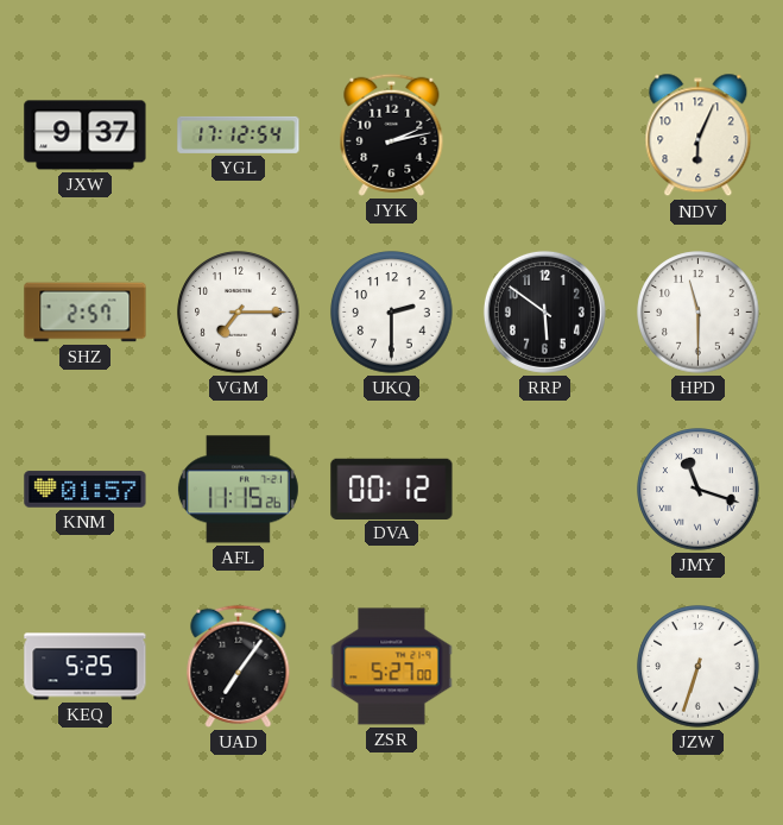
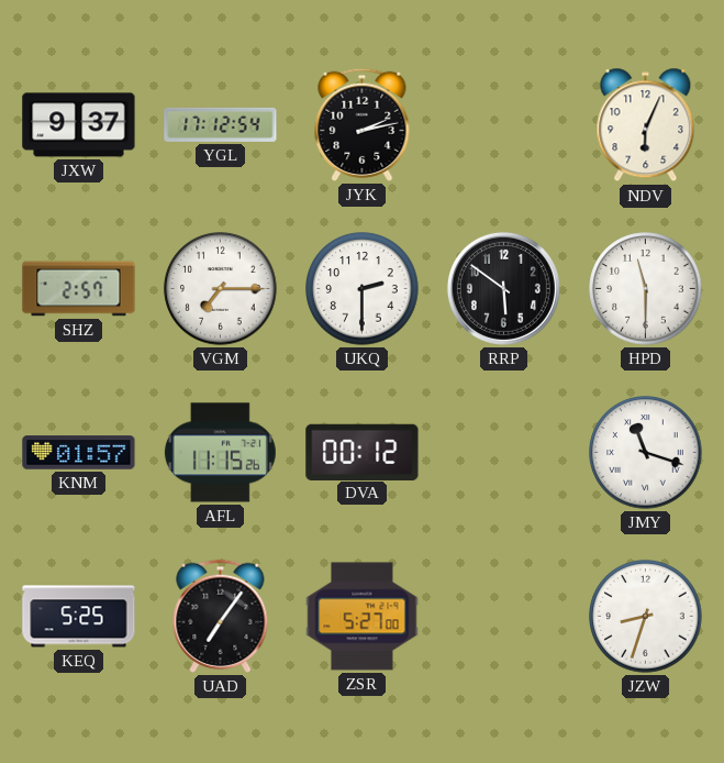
JZW: 6:33 -> 8:33
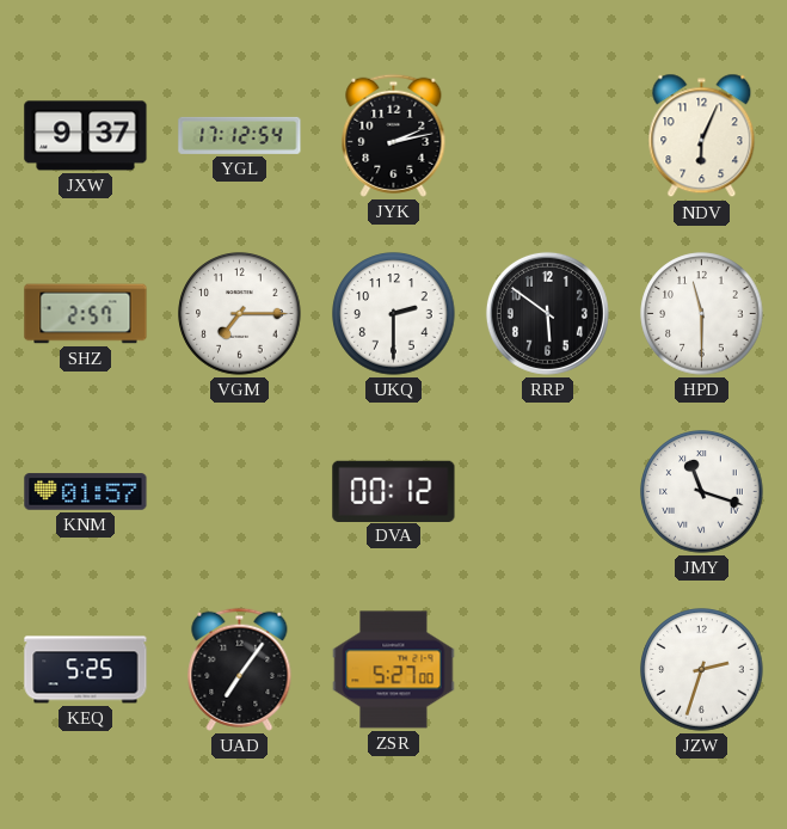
AFL: 11:15 -> none
JZW: 8:33 -> 2:33
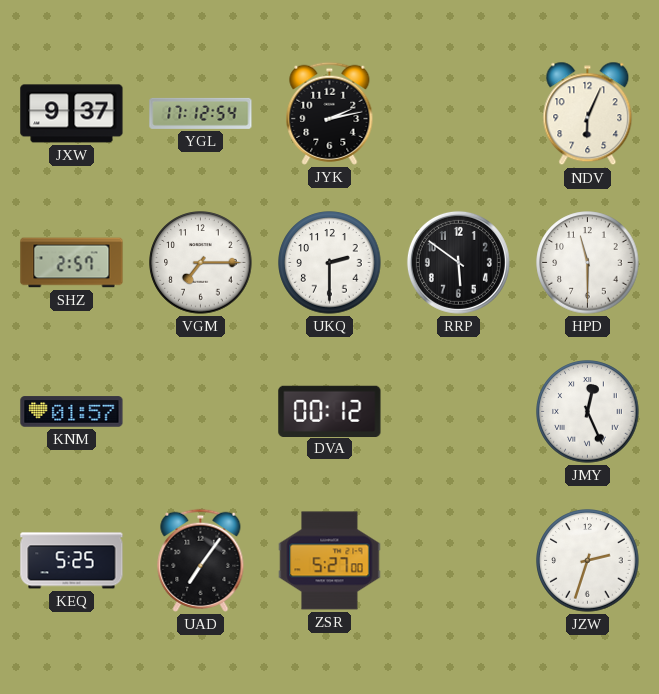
JMY: 11:18 -> 12:26
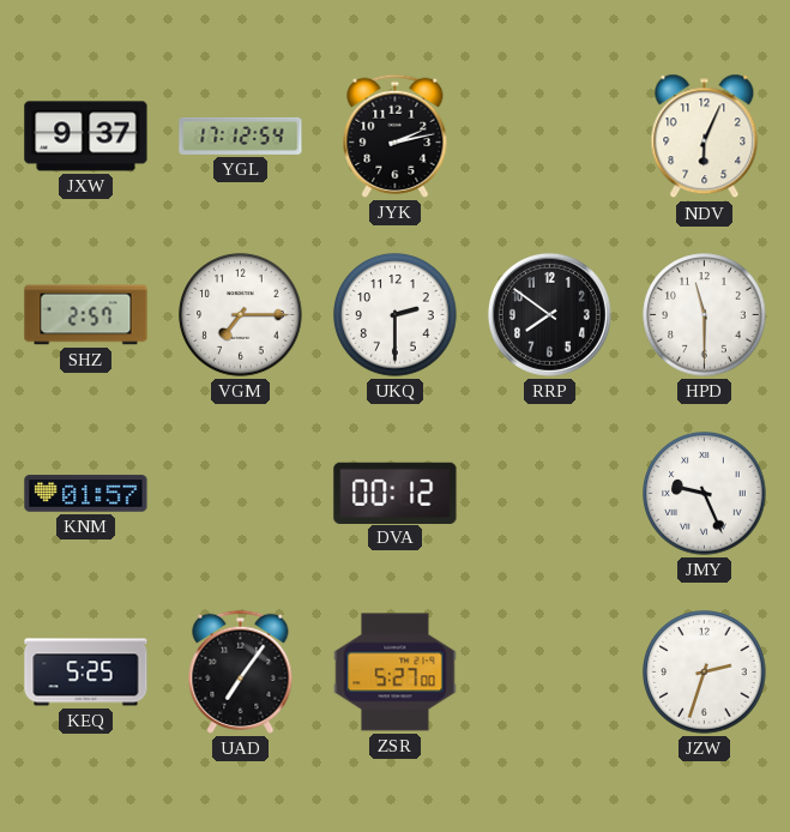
RRP: 5:51 -> 7:51
JMY: 12:26 -> 9:26
